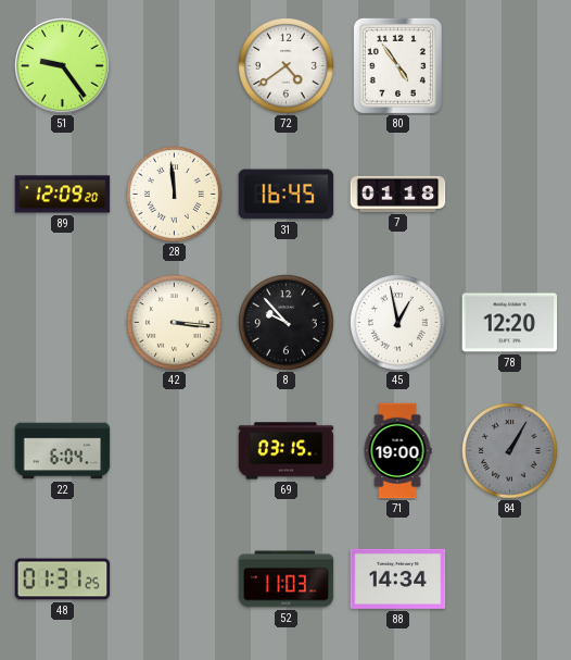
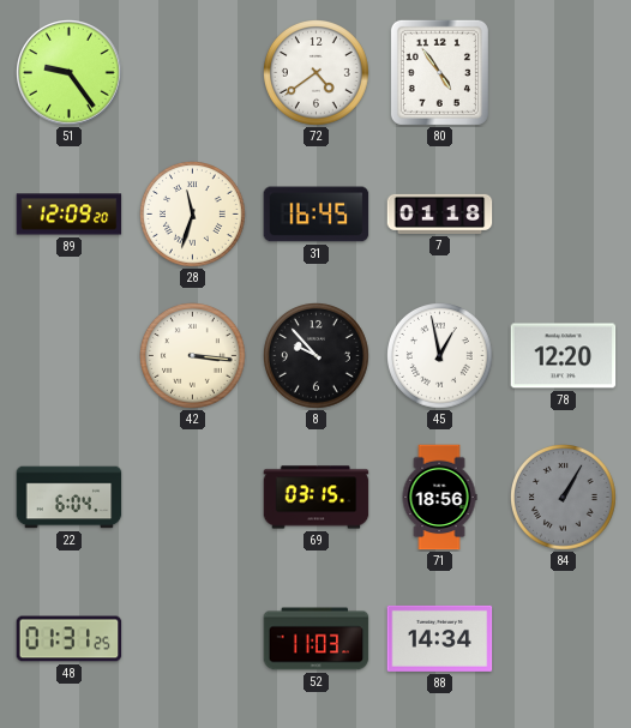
28: 11:59 -> 11:33
71: 19:00 -> 18:56
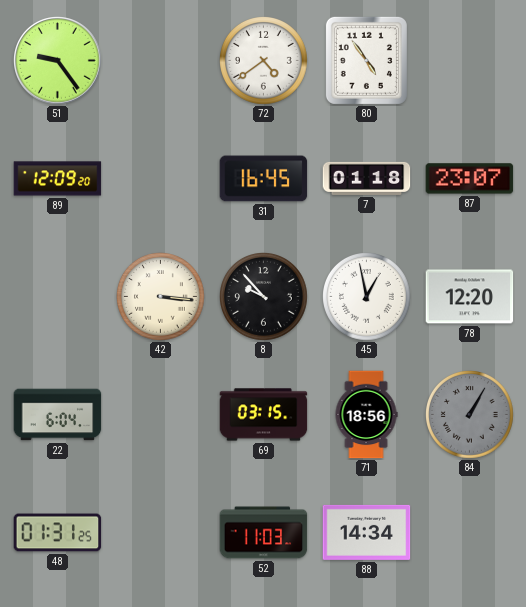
28: 11:33 -> none
87: none -> 23:07
